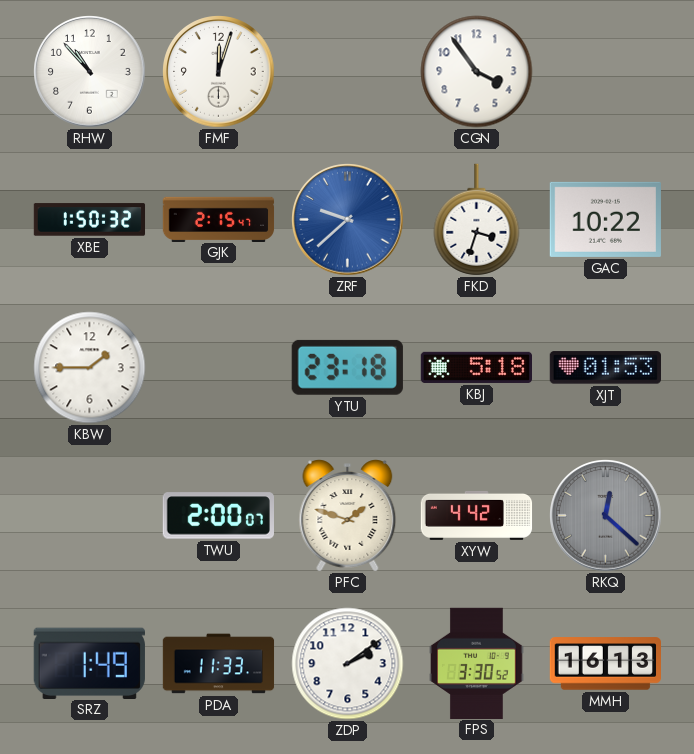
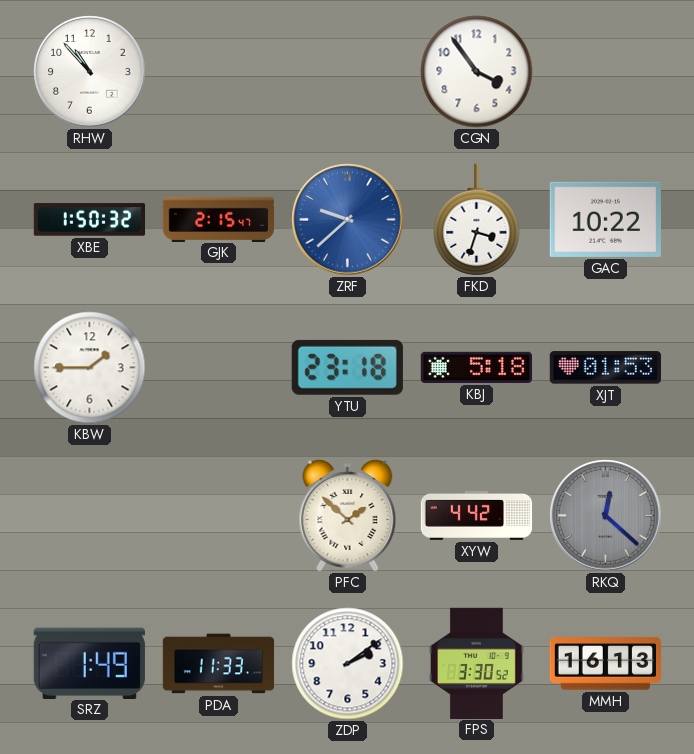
FMF: 12:03 -> none
TWU: 2:00 -> none
PFC: 1:48 -> 1:52
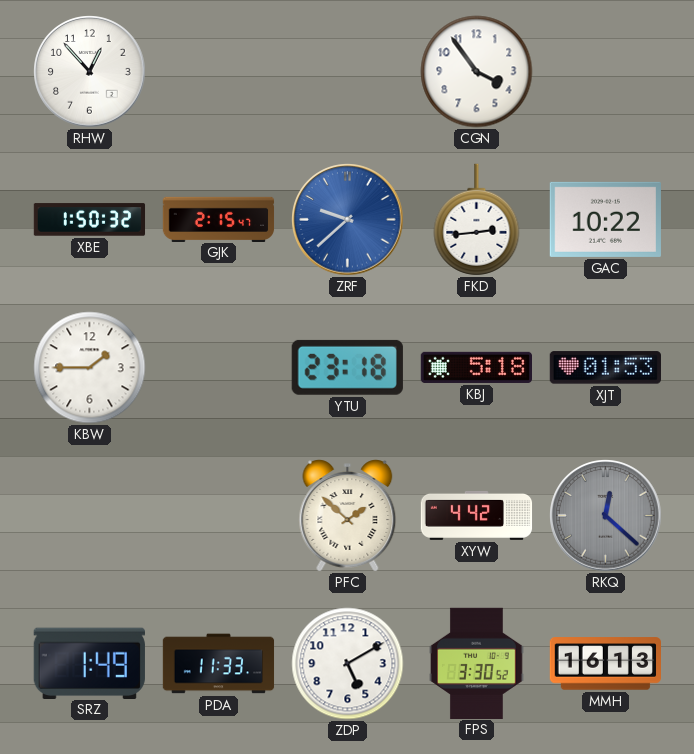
RHW: 10:53 -> 12:53
FKD: 3:33 -> 2:44
ZDP: 2:09 -> 5:10
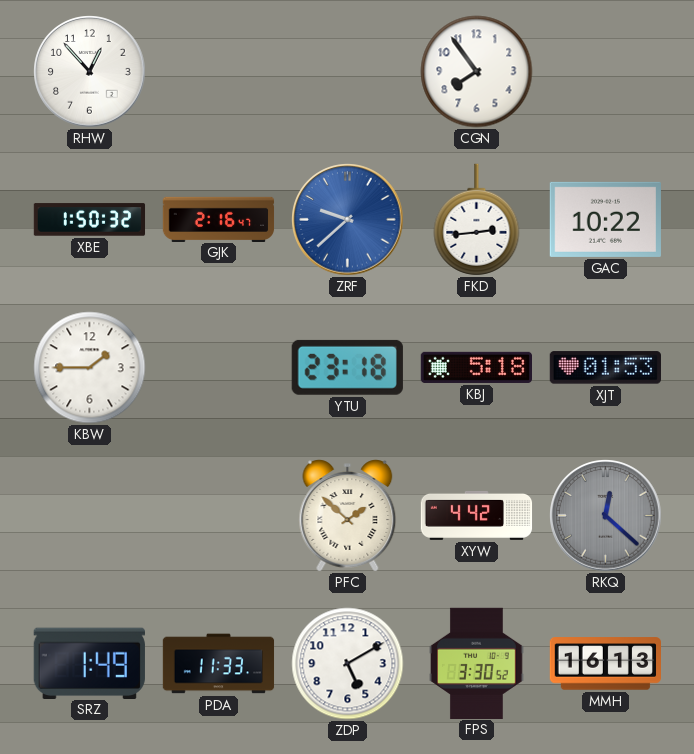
CGN: 3:54 -> 7:54
GJK: 2:15 -> 2:16
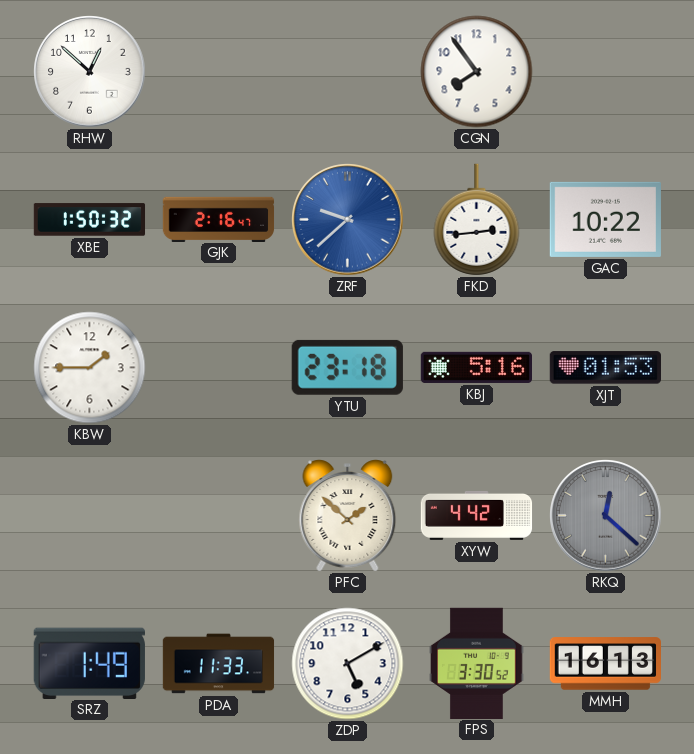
RHW: 12:53 -> 12:52
KBJ: 5:18 -> 5:16
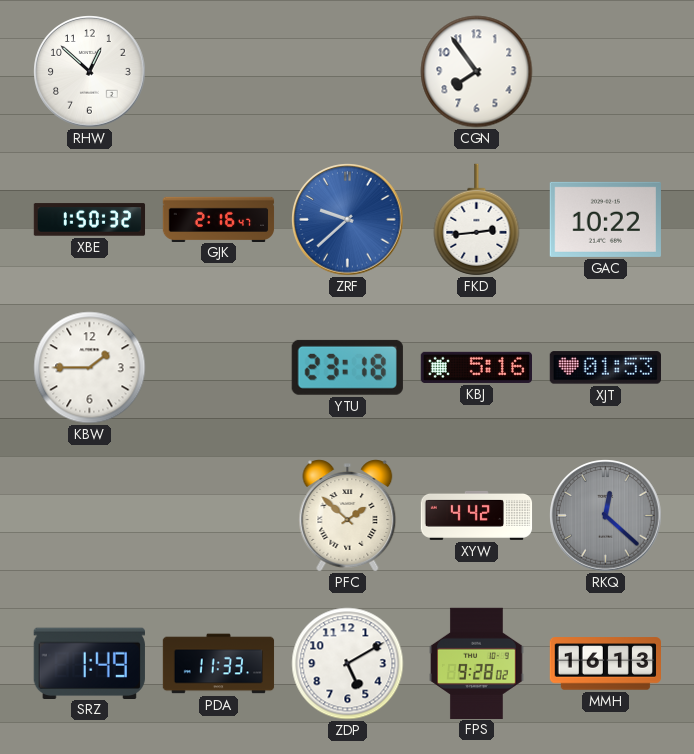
FPS: 3:30 -> 9:28
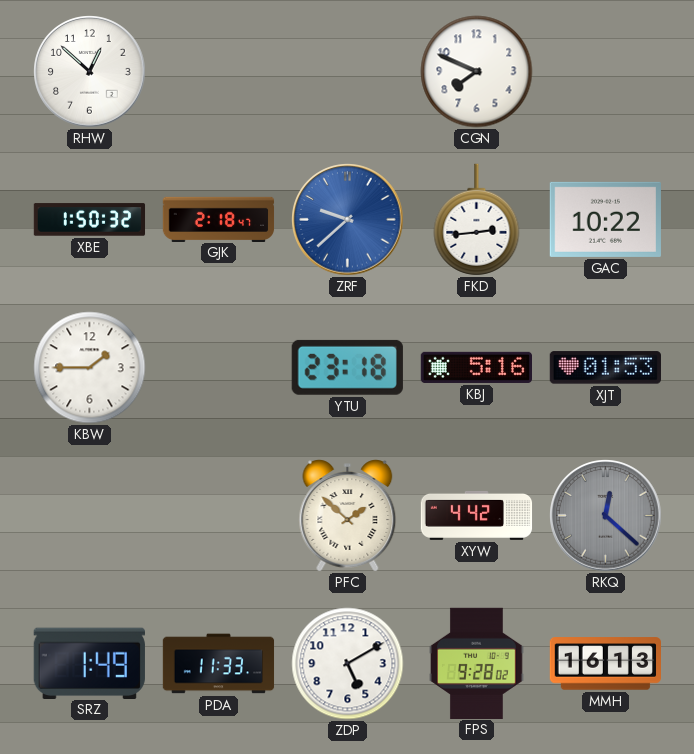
CGN: 7:54 -> 7:49
GJK: 2:16 -> 2:18
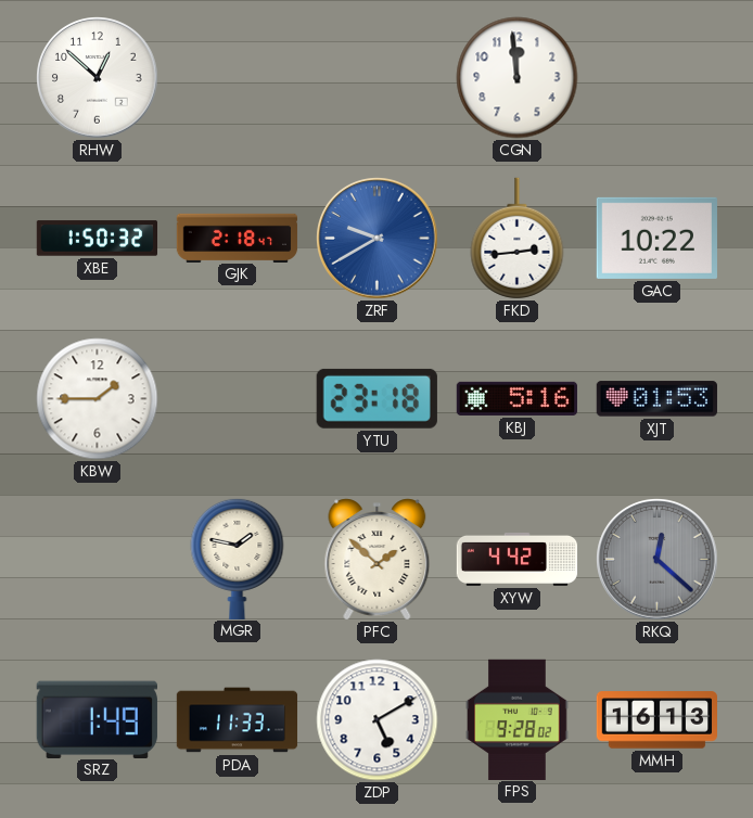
CGN: 7:49 -> 11:59
ZRF: 9:38 -> 9:40
MGR: none -> 1:47
